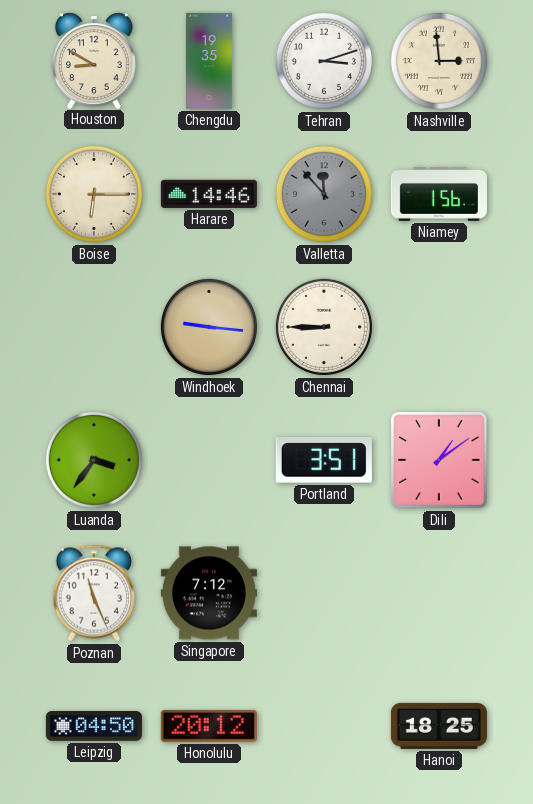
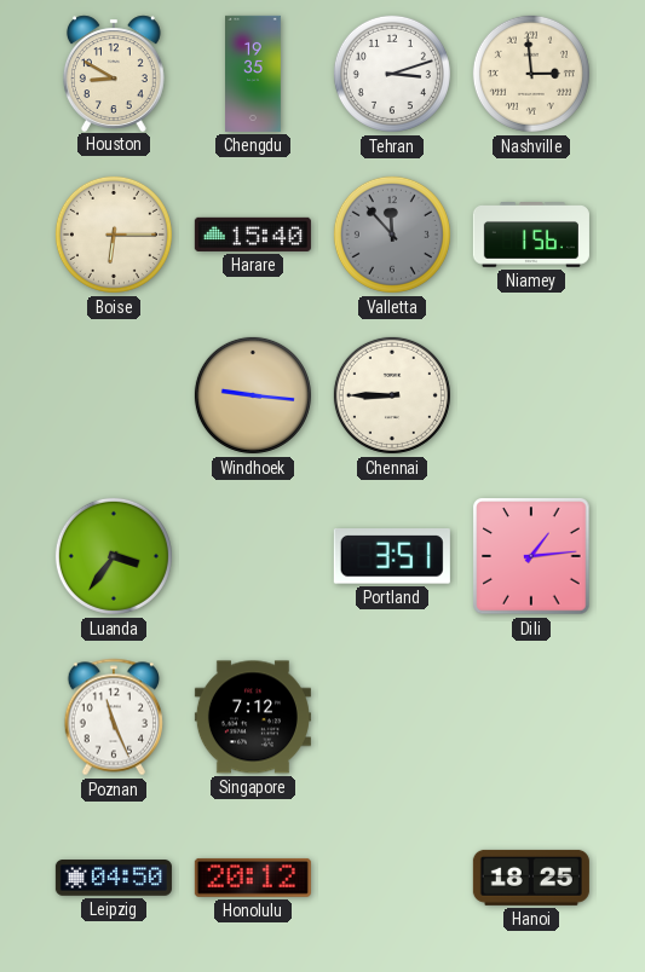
Harare: 14:46 -> 15:40
Dili: 1:09 -> 1:14
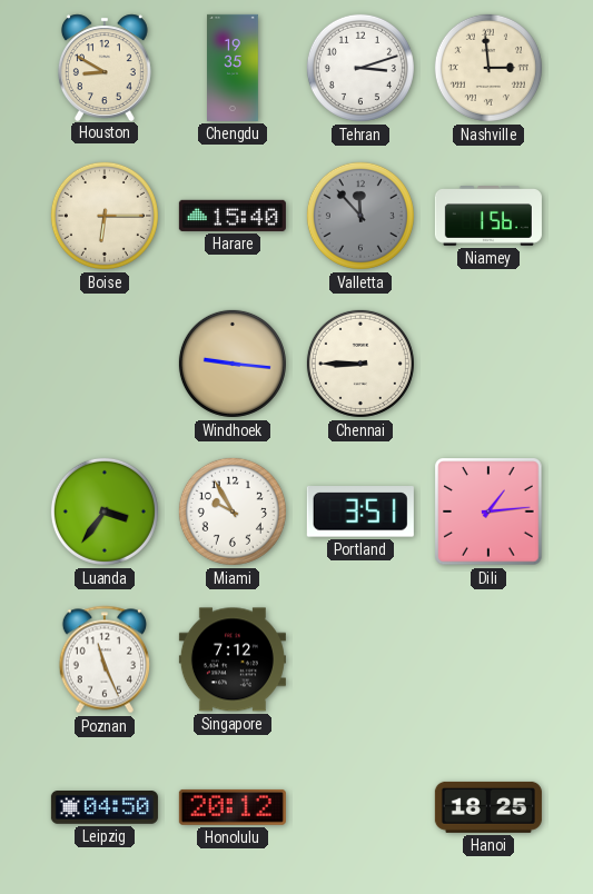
Miami: none -> 9:55
